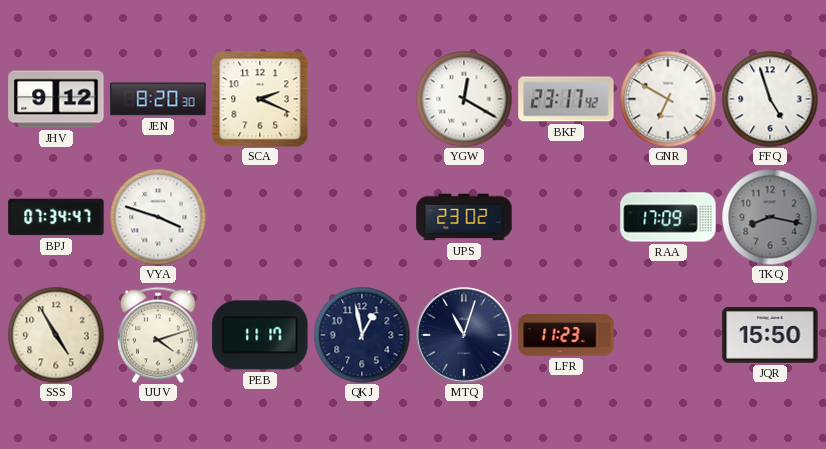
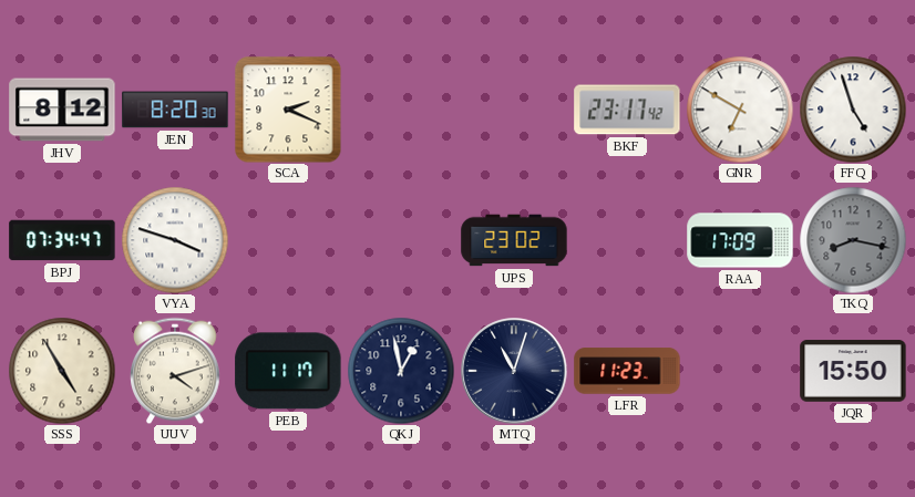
JHV: 9:12 -> 8:12
YGW: 12:20 -> none
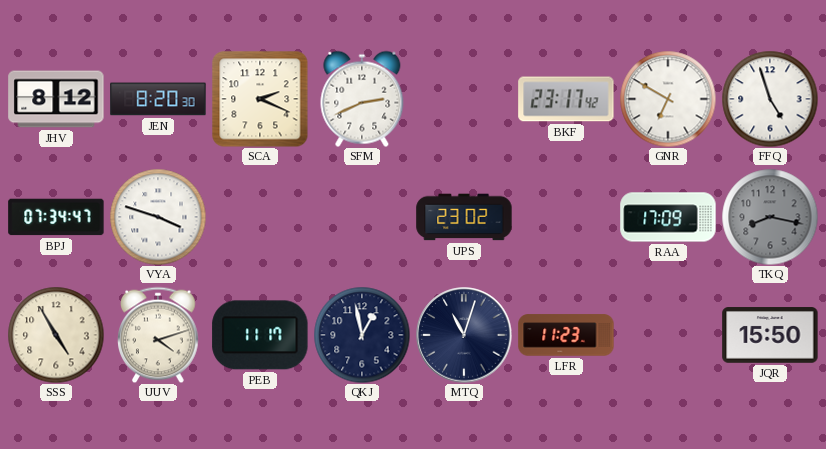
SFM: none -> 2:41
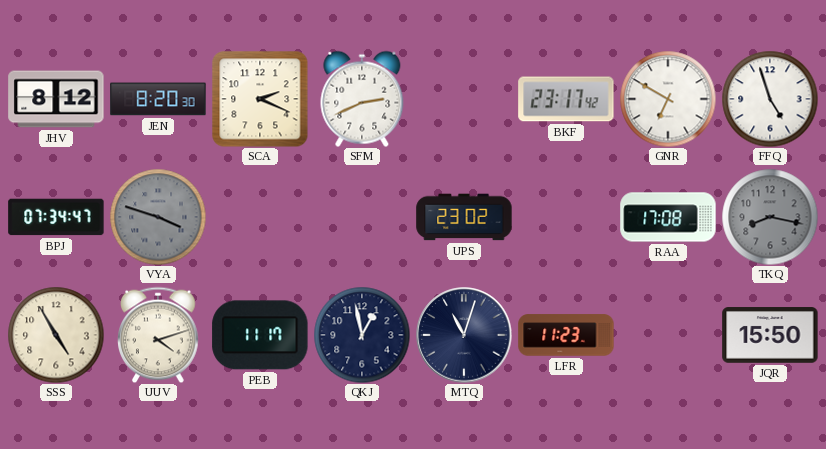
VYA dial: white -> grey
RAA: 17:09 -> 17:08
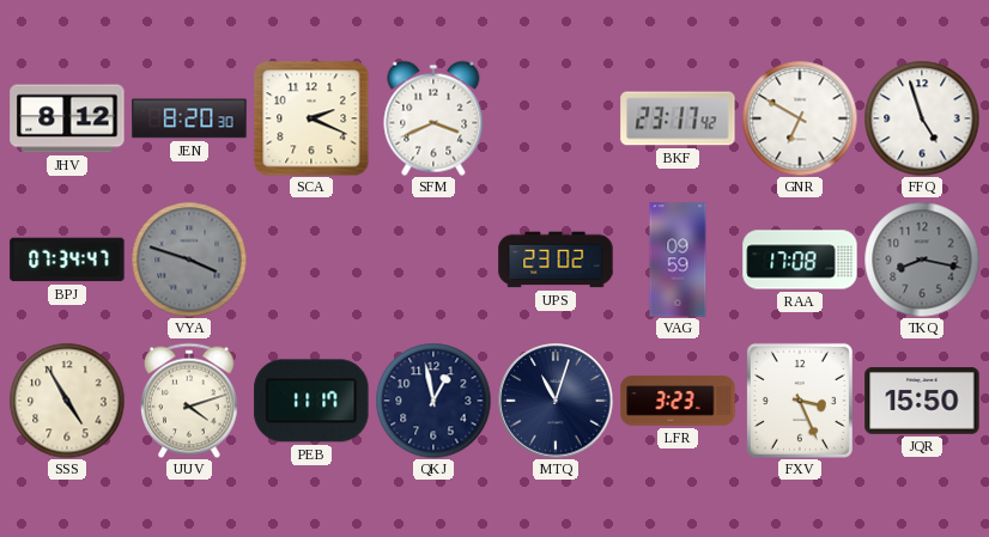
SFM: 2:41 -> 3:41
VAG: none -> 09:59
LFR: 11:23 -> 3:23
FXV: none -> 3:26
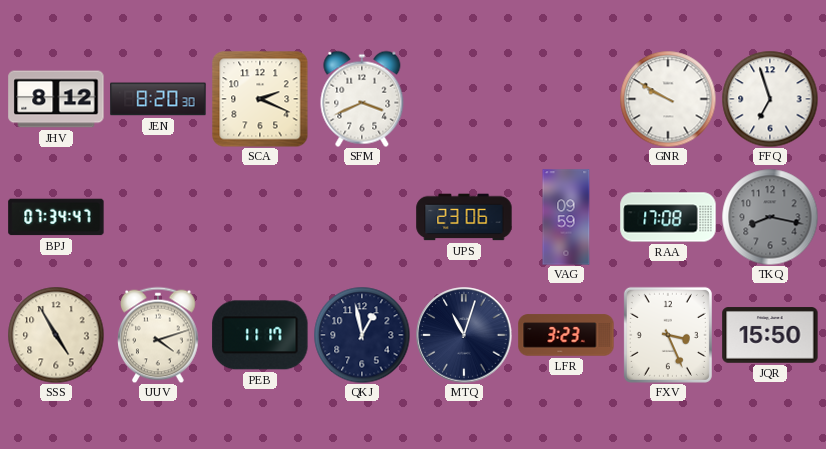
BKF: 23:17 -> none
GNR: 6:50 -> 9:50
FFQ: 4:57 -> 6:57
VYA: 3:48 -> none
UPS: 23:02 -> 23:06
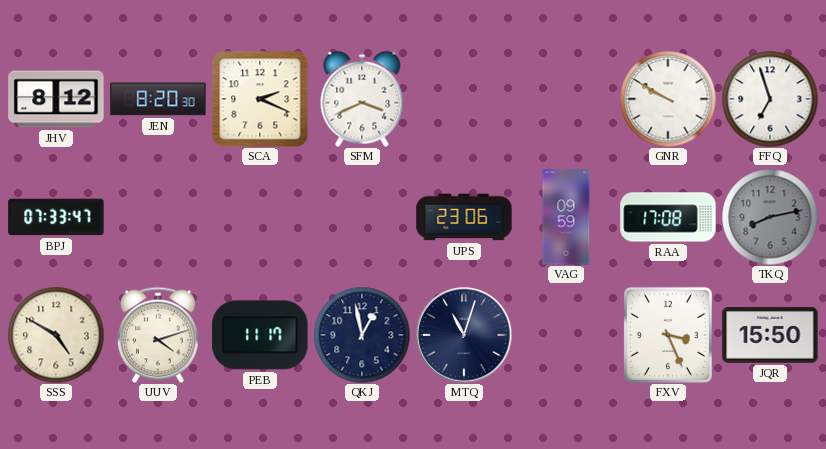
BPJ: 07:34 -> 07:33
TKQ: 8:17 -> 8:13
SSS: 4:55 -> 4:50
LFR: 3:23 -> none
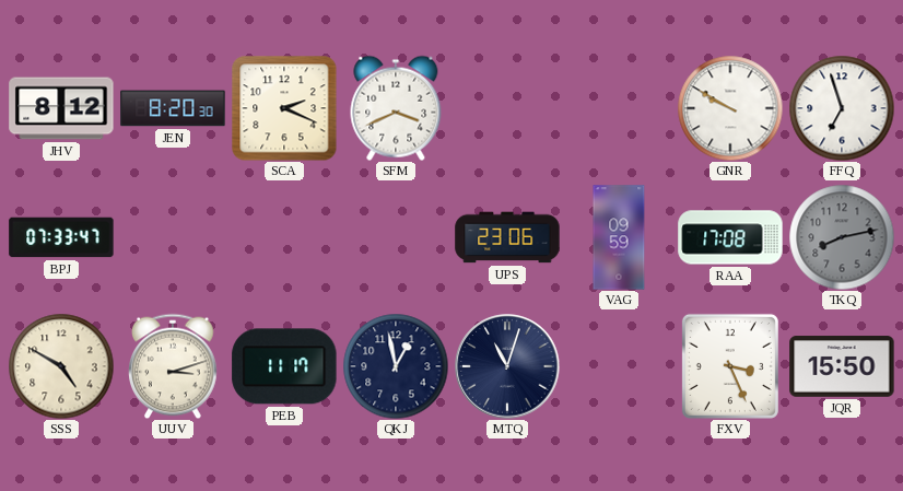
UUV: 4:12 -> 3:12
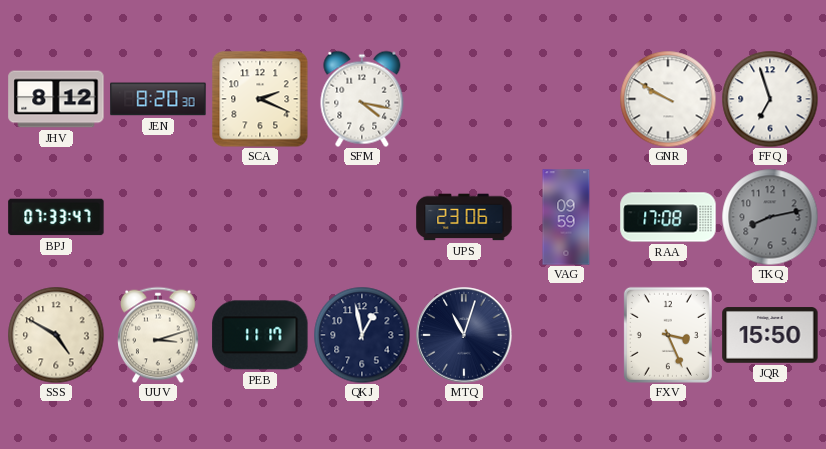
SFM: 3:41 -> 4:17
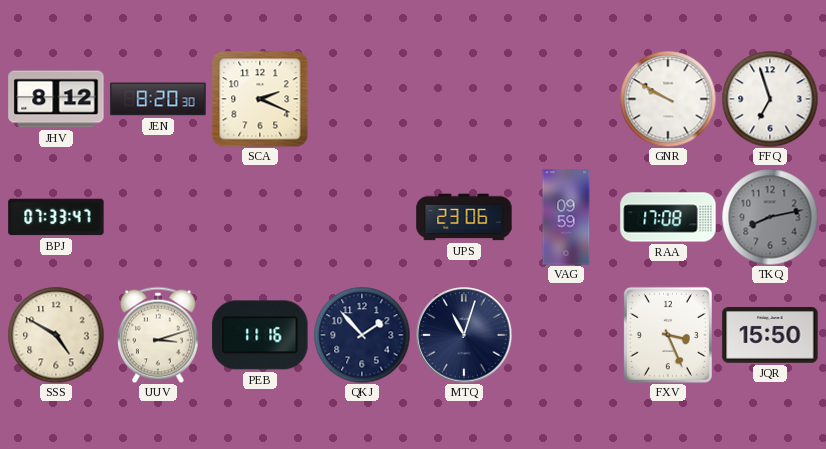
SFM: 4:17 -> none
PEB: 11:17 -> 11:16
QKJ: 12:58 -> 1:53
